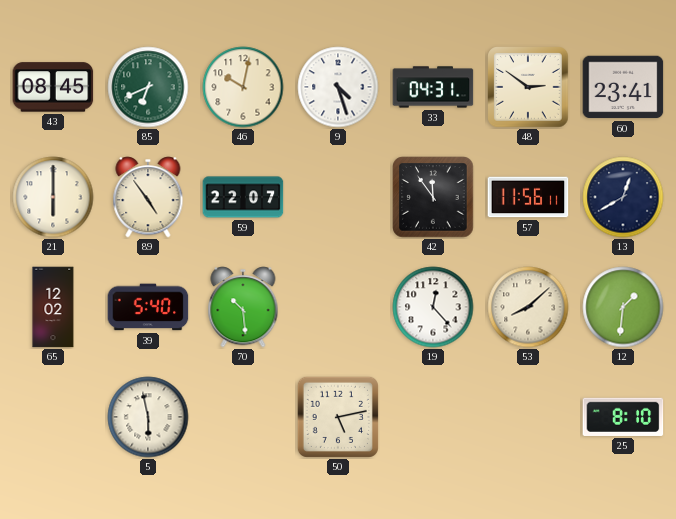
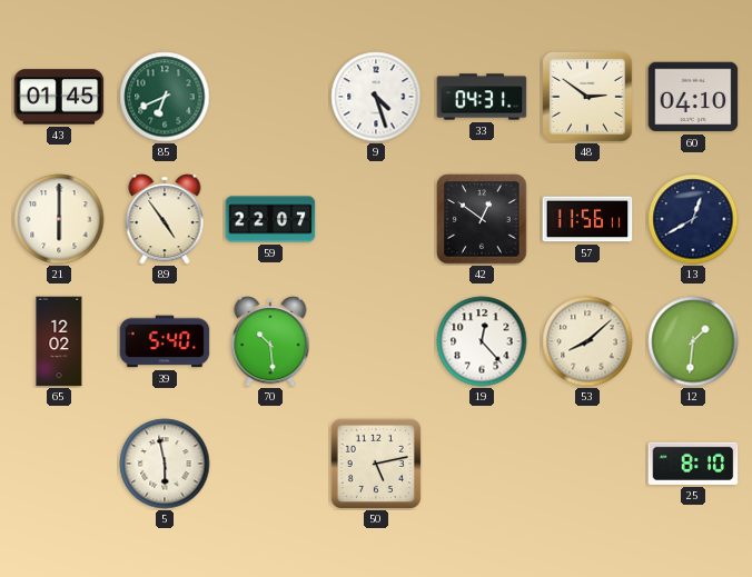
43: 08:45 -> 01:45
46: 10:02 -> none
60: 23:41 -> 04:10
42: 11:54 -> 12:51
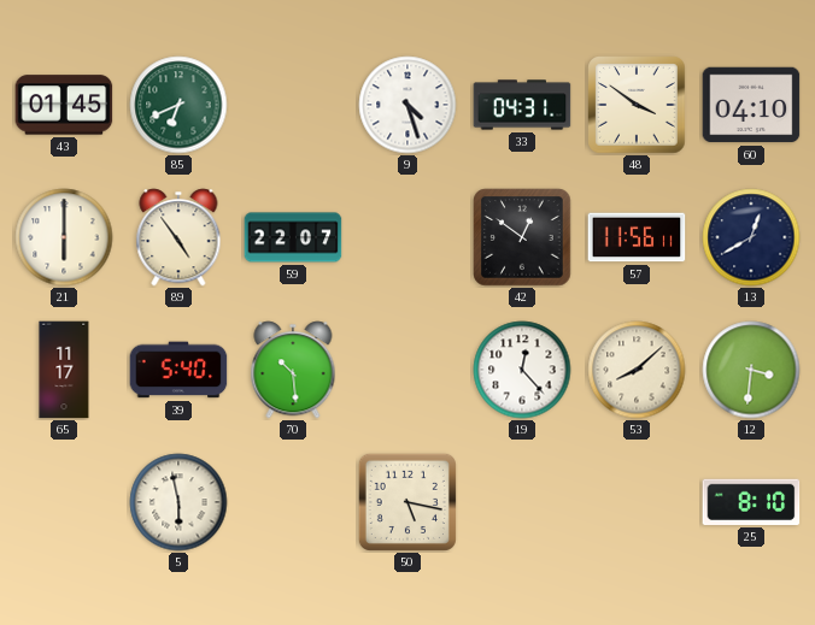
48: 2:51 -> 3:51
65: 12:02 -> 11:17
12: 1:31 -> 3:31
50: 5:13 -> 5:17
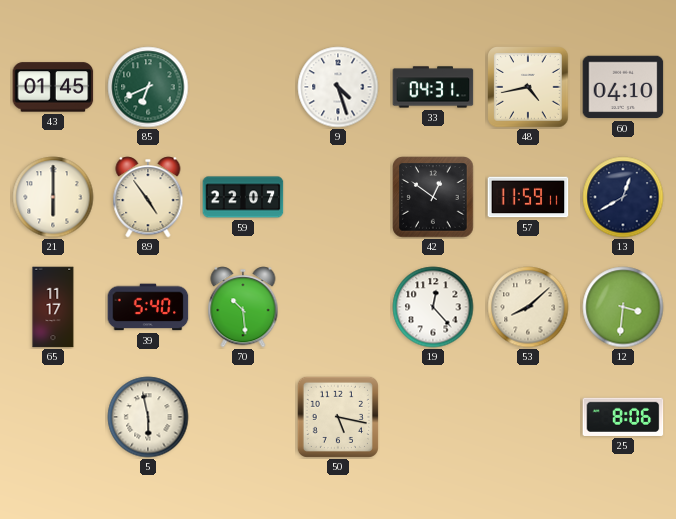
48: 3:51 -> 4:43
57: 11:56 -> 11:59
25: 8:10 -> 8:06
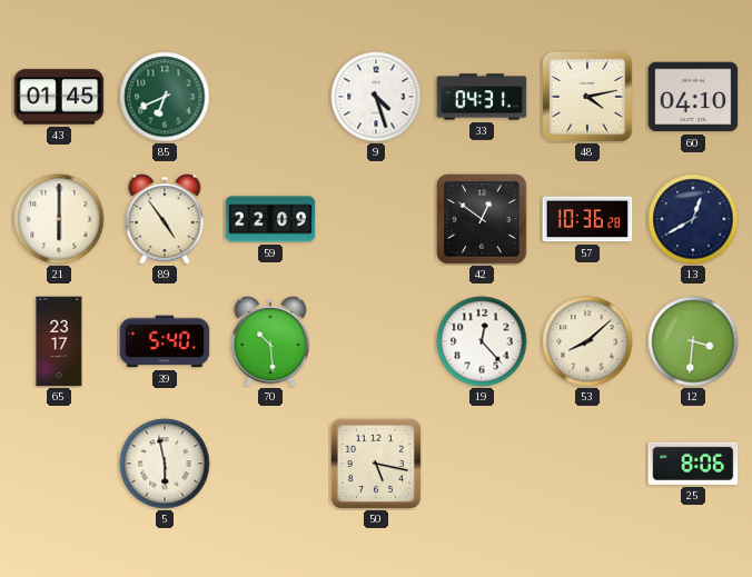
48: 4:43 -> 4:13
59: 22:07 -> 22:09
57: 11:59 -> 10:36
65: 11:17 -> 23:17
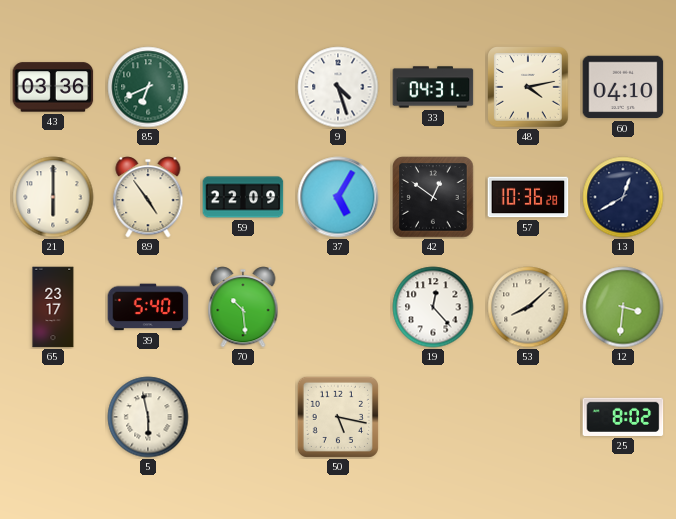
43: 01:45 -> 03:36
37: none -> 5:05
25: 8:06 -> 8:02
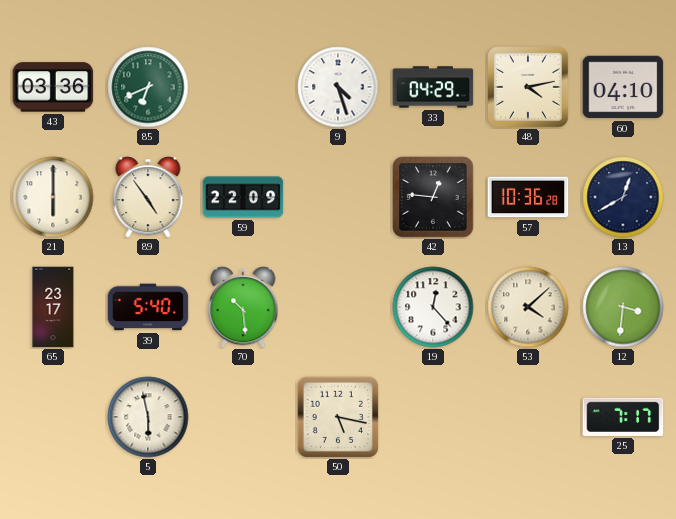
33: 04:31 -> 04:29
37: 5:05 -> none
42: 12:51 -> 12:46
53: 8:08 -> 4:08
25: 8:02 -> 7:17
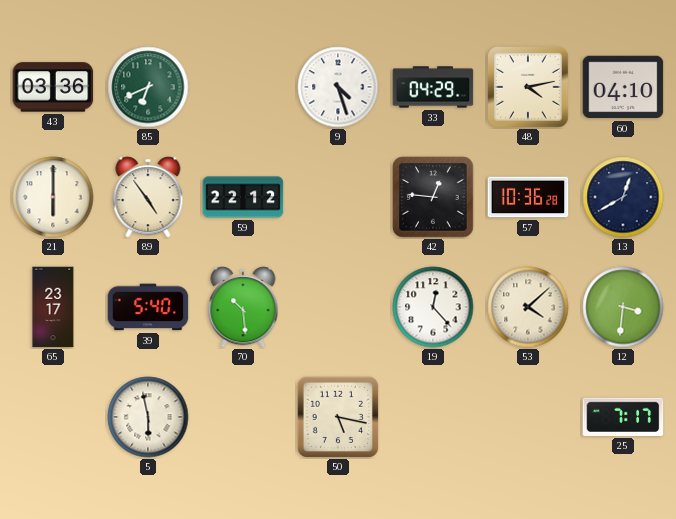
59: 22:09 -> 22:12
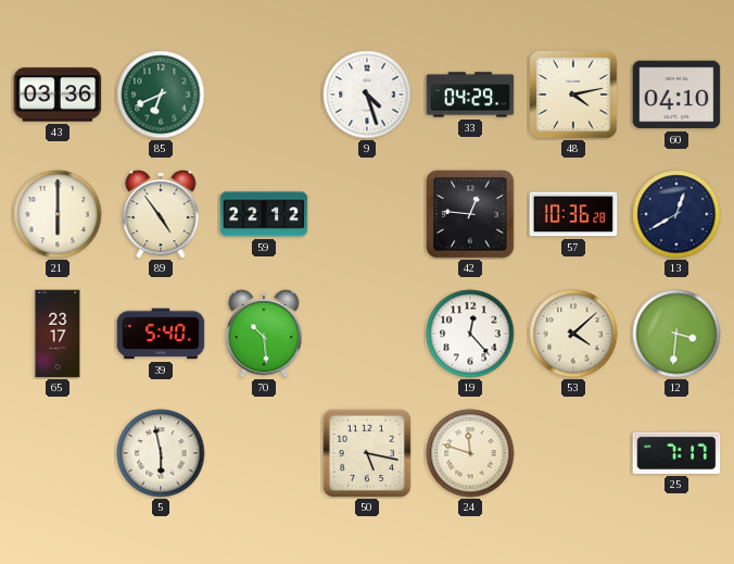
24: none -> 11:48
